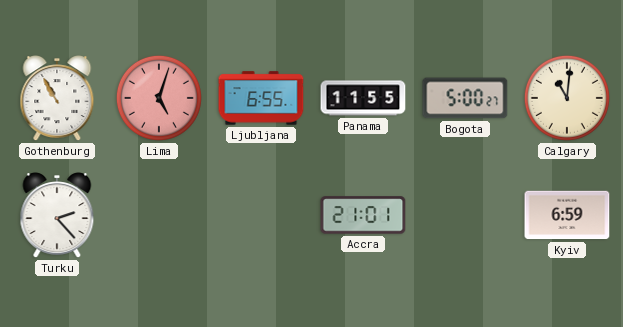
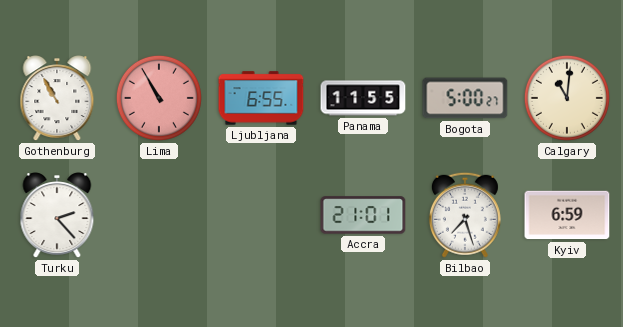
Lima: 5:03 -> 10:55
Bilbao: none -> 7:27
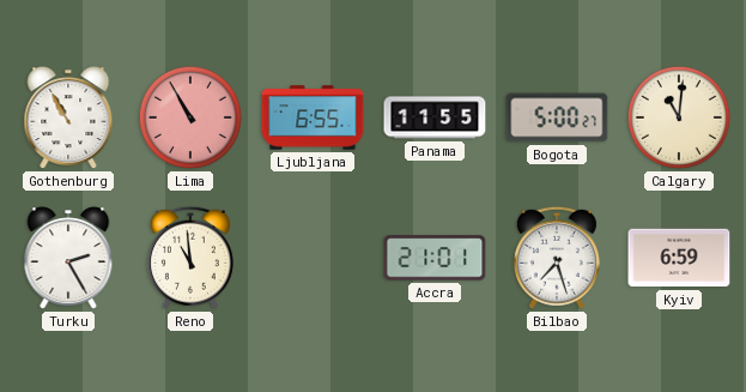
Turku: 2:23 -> 2:25
Reno: none -> 10:59
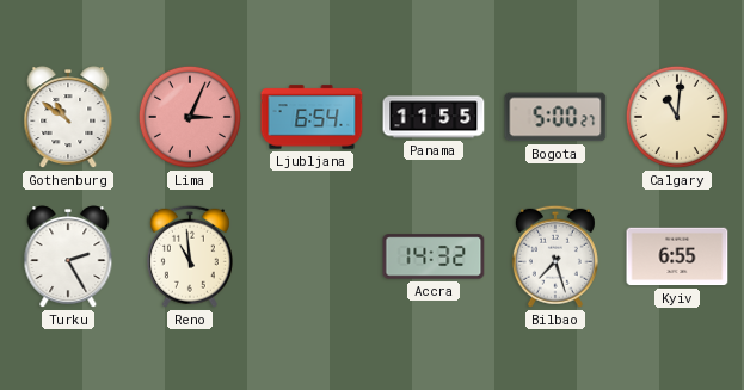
Gothenburg: 10:55 -> 10:51
Lima: 10:55 -> 3:04
Ljubljana: 6:55 -> 6:54
Accra: 21:01 -> 14:32
Kyiv: 6:59 -> 6:55
